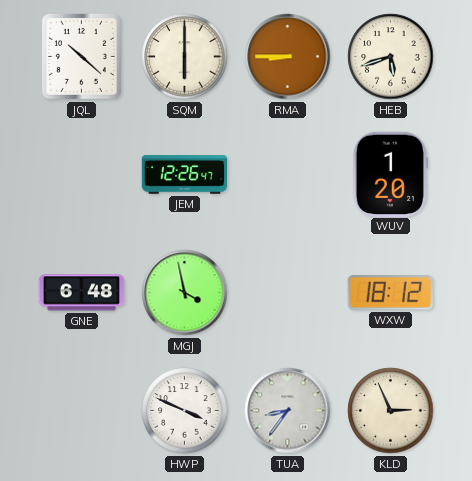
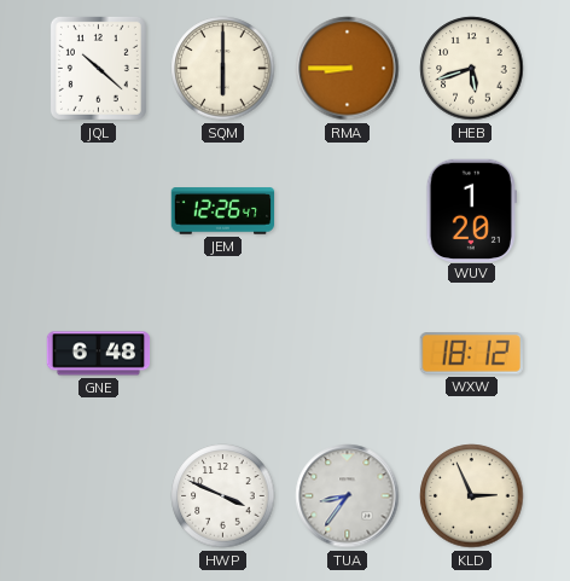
MGJ: 3:58 -> none
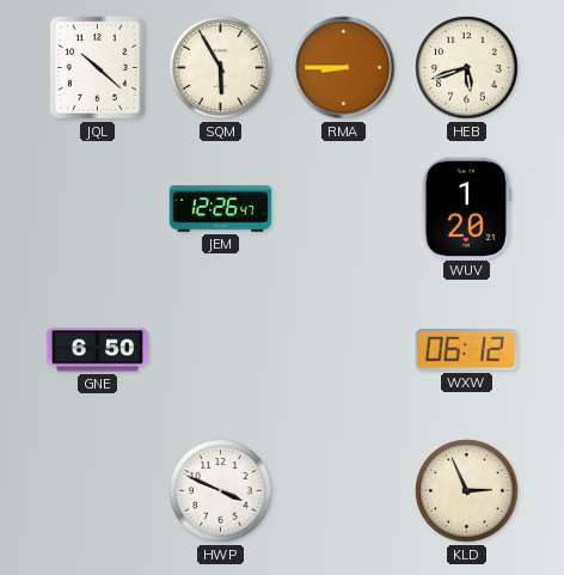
SQM: 6:00 -> 5:55
GNE: 6:48 -> 6:50
WXW: 18:12 -> 06:12
TUA: 8:36 -> none
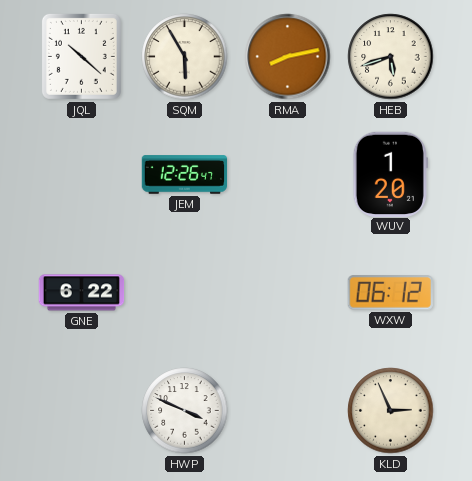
RMA: 8:45 -> 8:13
GNE: 6:50 -> 6:22
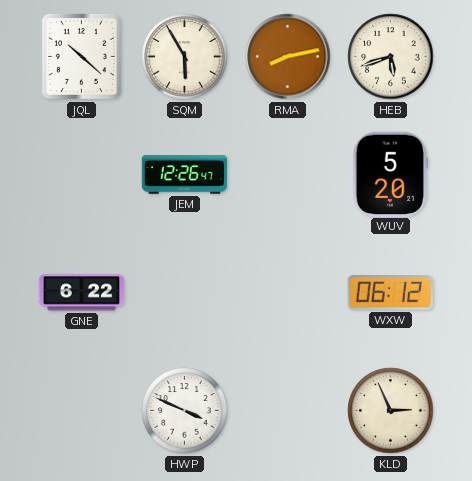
WUV: 1:20 -> 5:20
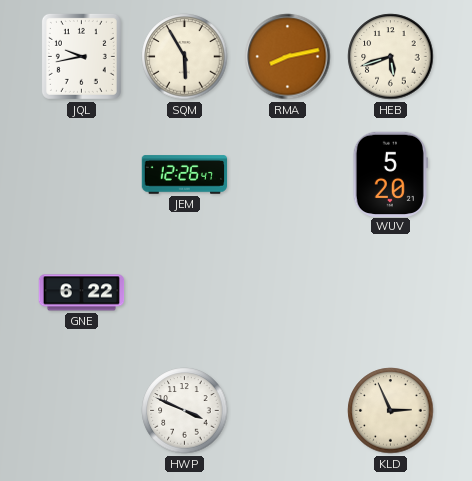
JQL: 10:22 -> 9:43
WXW: 06:12 -> none
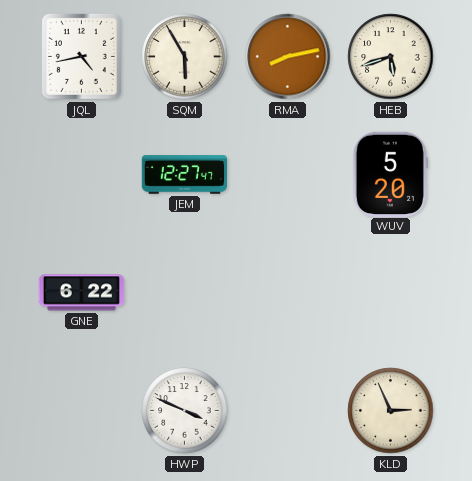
JQL: 9:43 -> 4:43
JEM: 12:26 -> 12:27
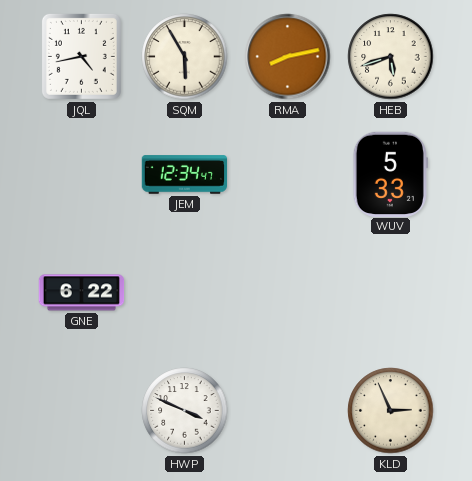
JEM: 12:27 -> 12:34
WUV: 5:20 -> 5:33
